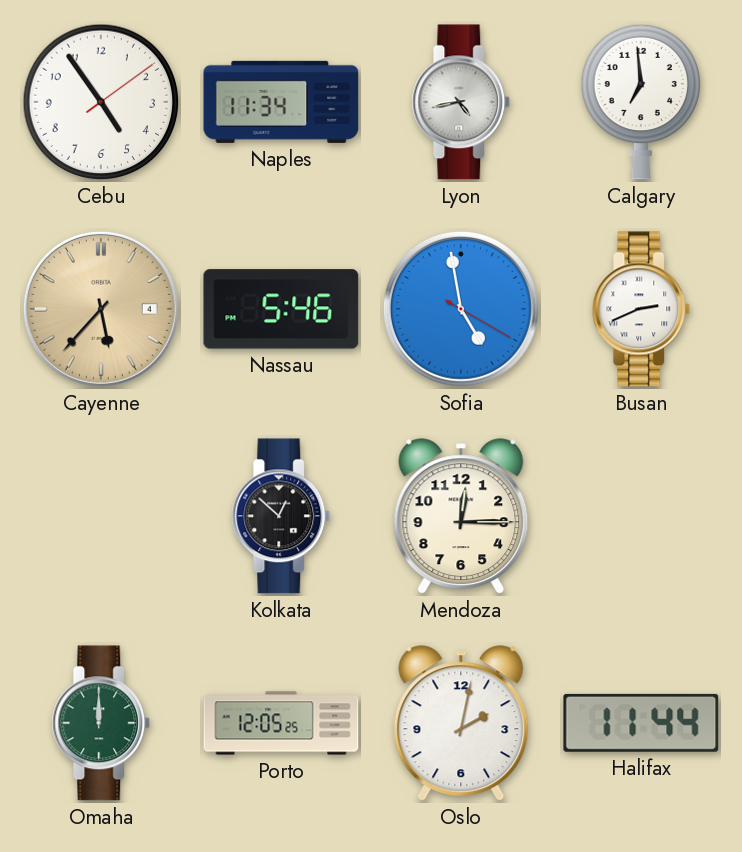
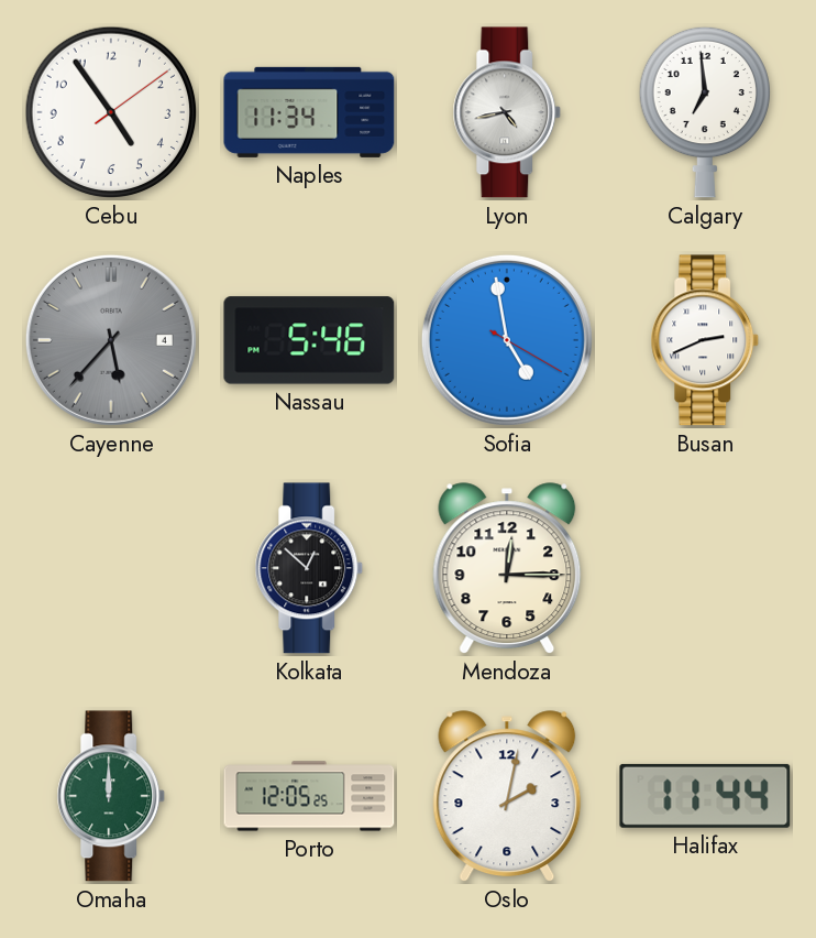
Cayenne dial: champagne -> grey
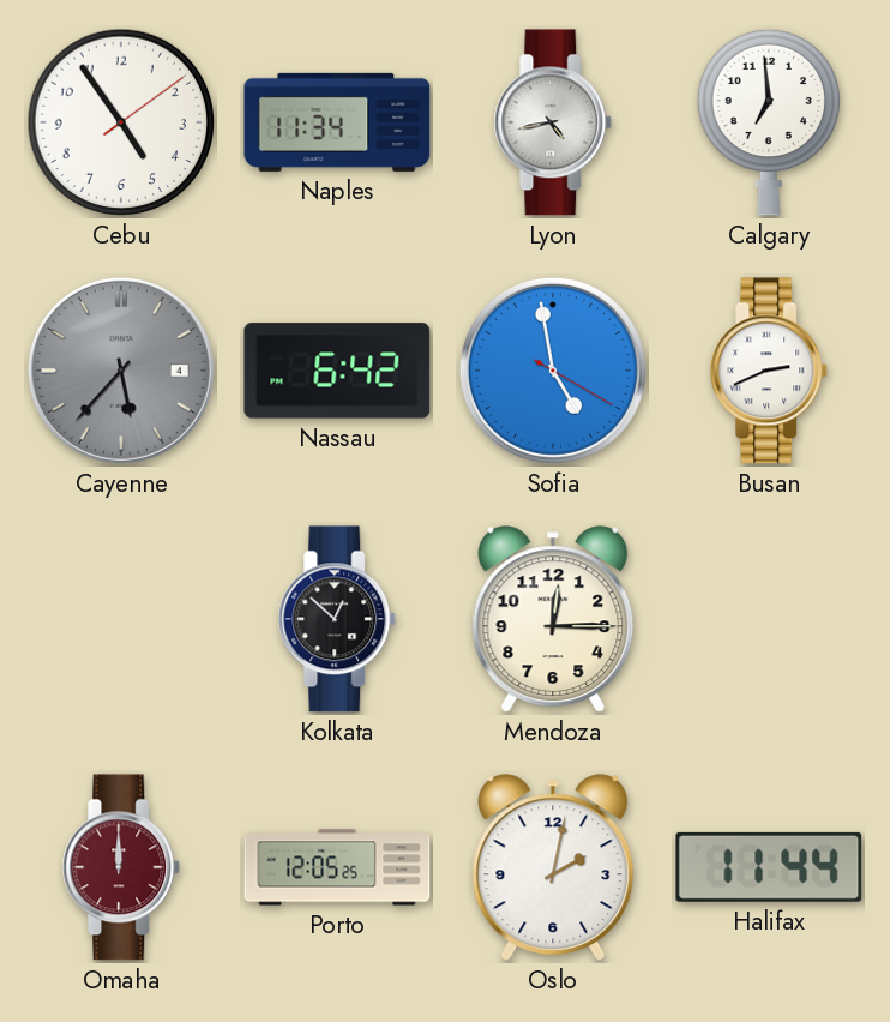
Nassau: 5:46 -> 6:42
Omaha dial: green -> burgundy
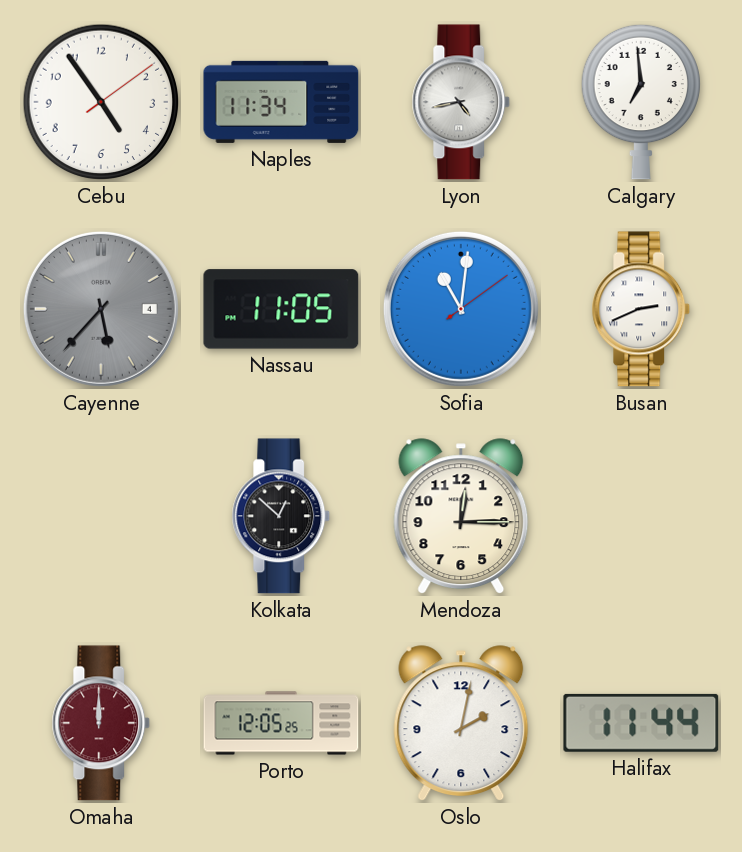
Nassau: 6:42 -> 11:05
Sofia: 4:58 -> 11:01
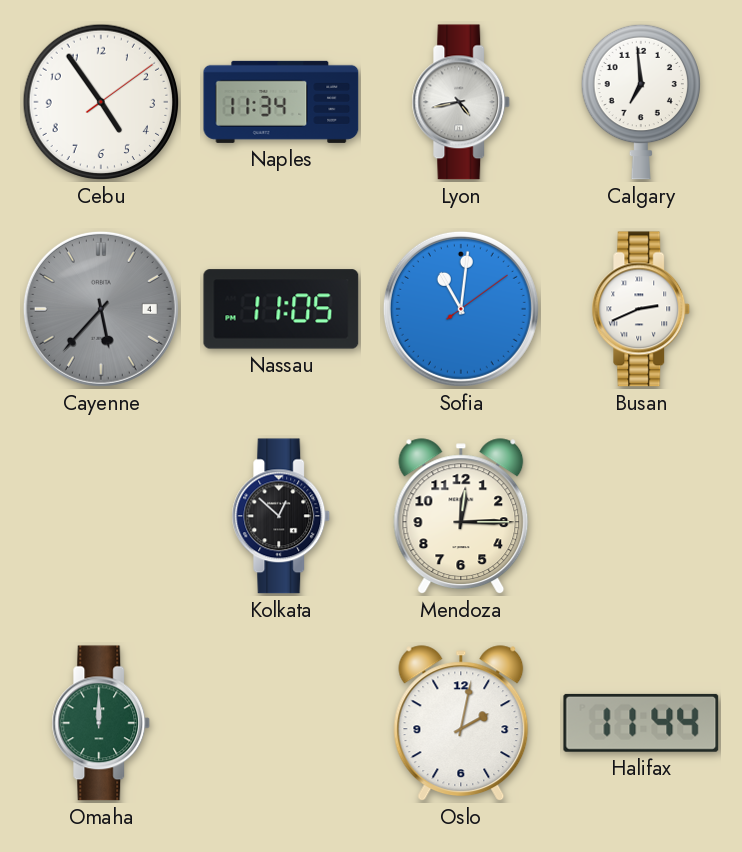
Omaha dial: burgundy -> green
Porto: 12:05 -> none
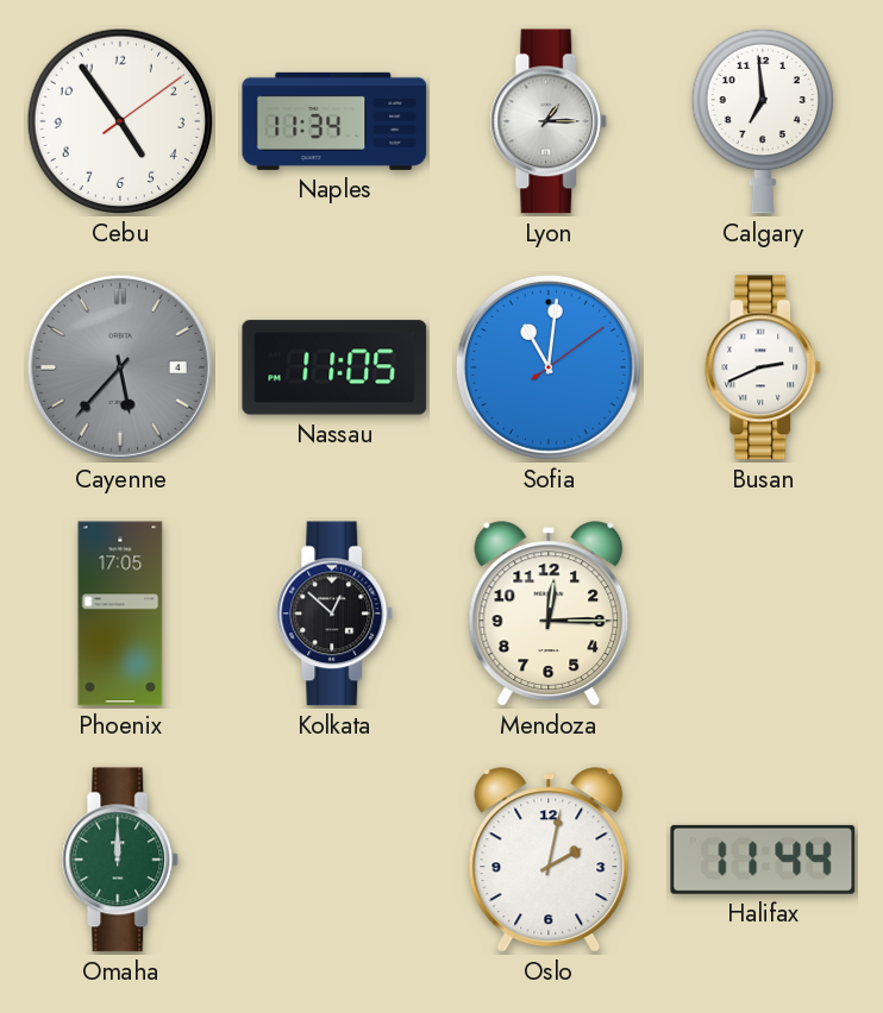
Lyon: 4:43 -> 1:15
Phoenix: none -> 17:05
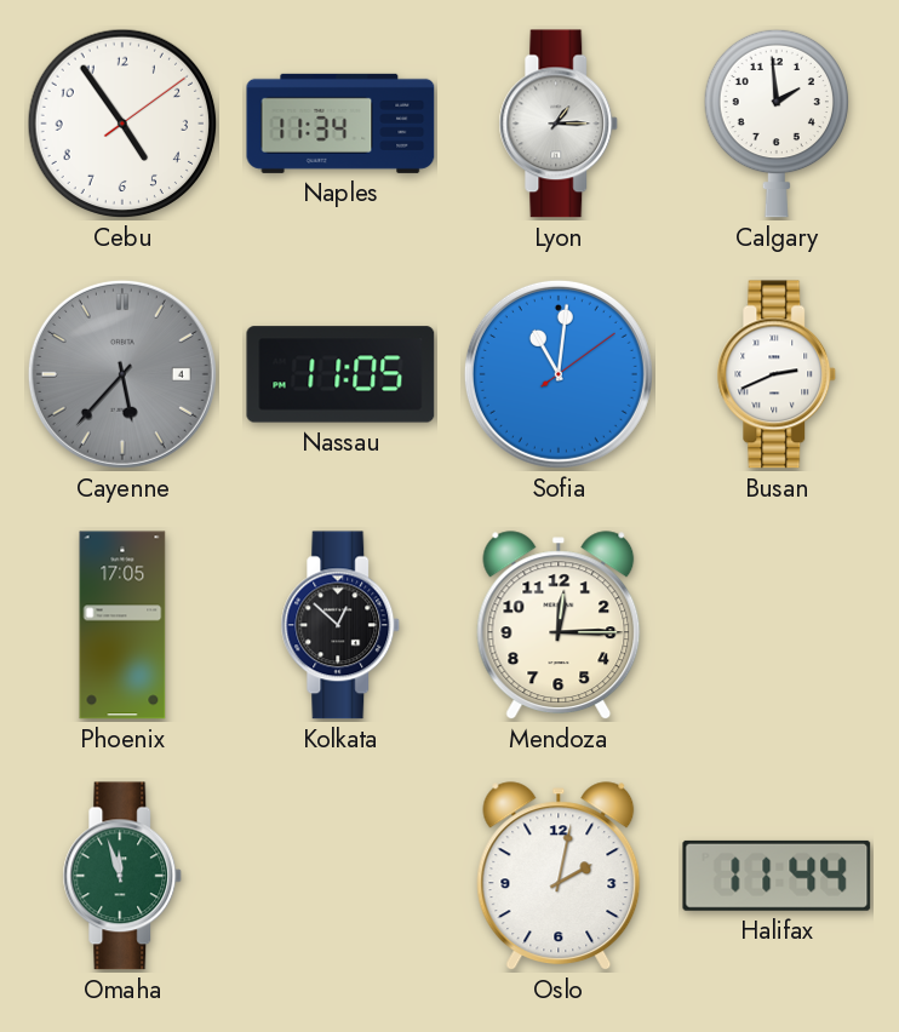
Calgary: 6:59 -> 1:59
Omaha: 12:00 -> 11:57
